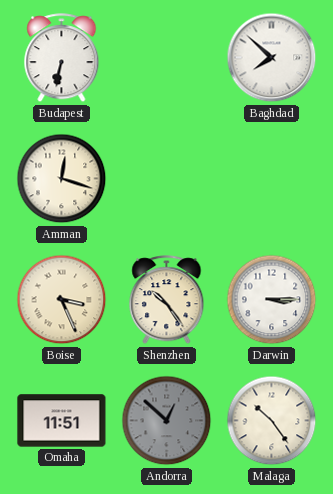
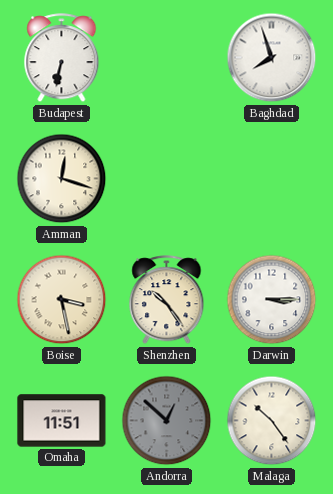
Baghdad: 7:52 -> 7:57
Boise: 3:26 -> 3:28
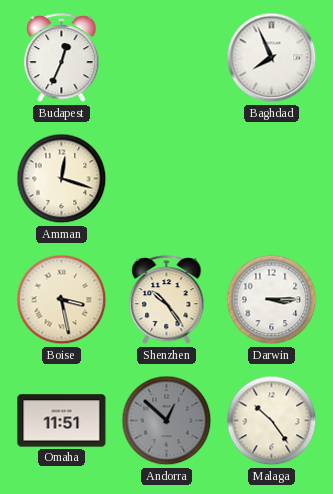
Budapest: 6:32 -> 12:34
Baghdad: 7:57 -> 7:56
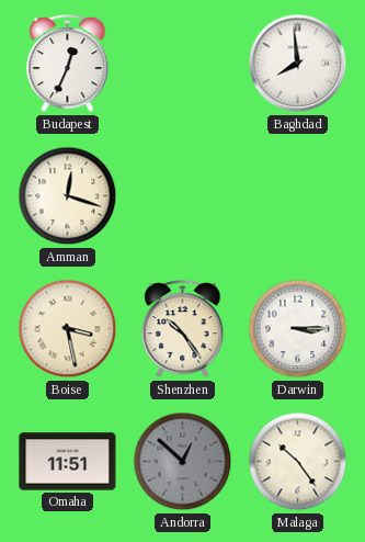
Baghdad: 7:56 -> 7:59
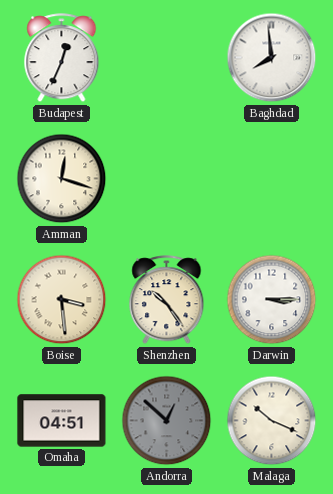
Boise: 3:28 -> 3:29
Omaha: 11:51 -> 04:51
Malaga: 10:24 -> 10:19
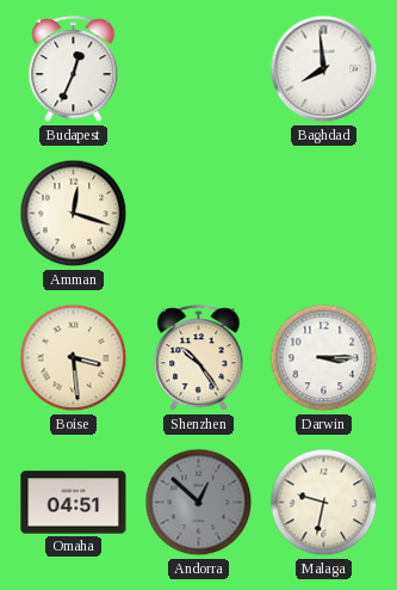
Malaga: 10:19 -> 9:32
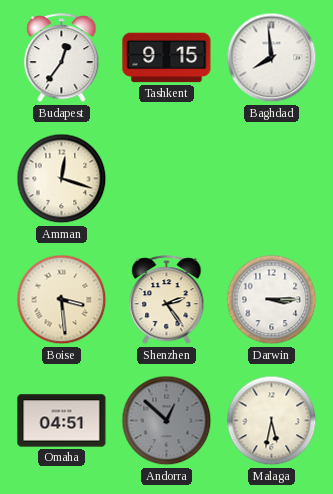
Budapest: 12:34 -> 12:36
Tashkent: none -> 9:15
Shenzhen: 10:24 -> 2:24
Malaga: 9:32 -> 5:32
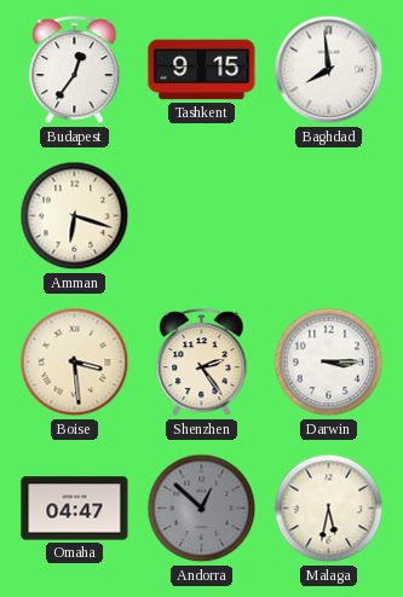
Amman: 12:18 -> 6:18
Omaha: 04:51 -> 04:47
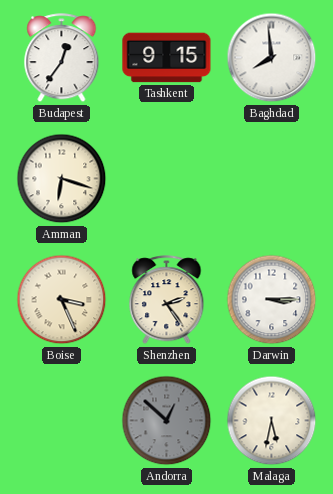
Boise: 3:29 -> 3:26
Omaha: 04:47 -> none
